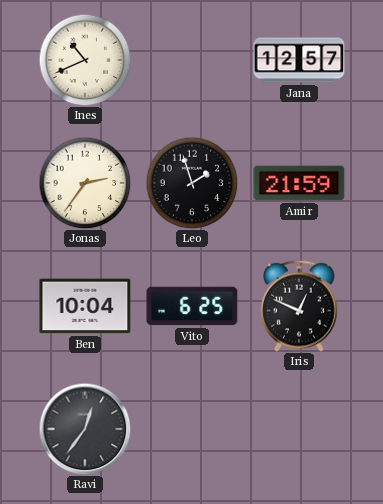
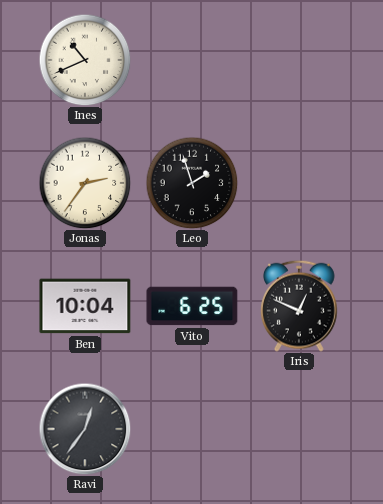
Jana: 12:57 -> none
Amir: 21:59 -> none
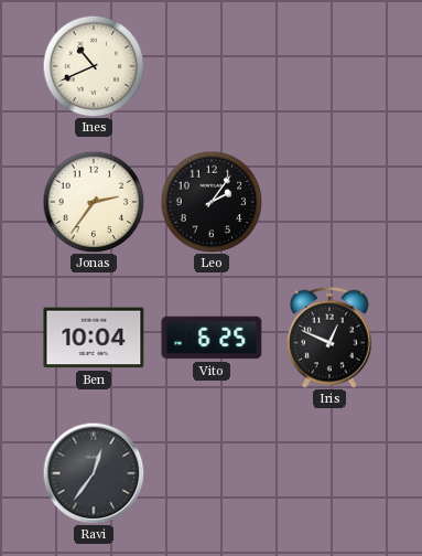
Leo: 1:57 -> 2:06
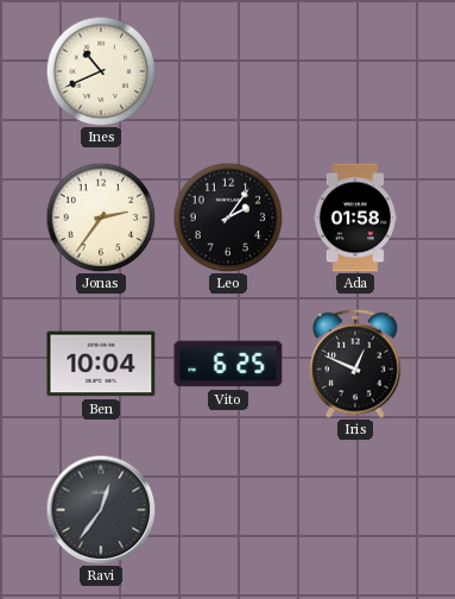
Ada: none -> 01:58
